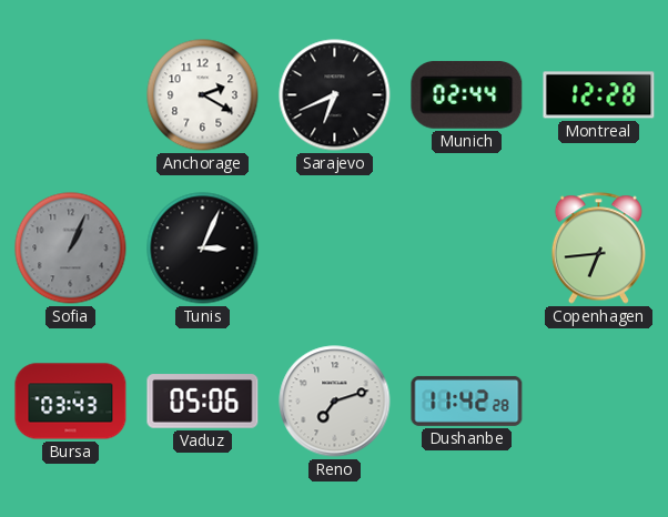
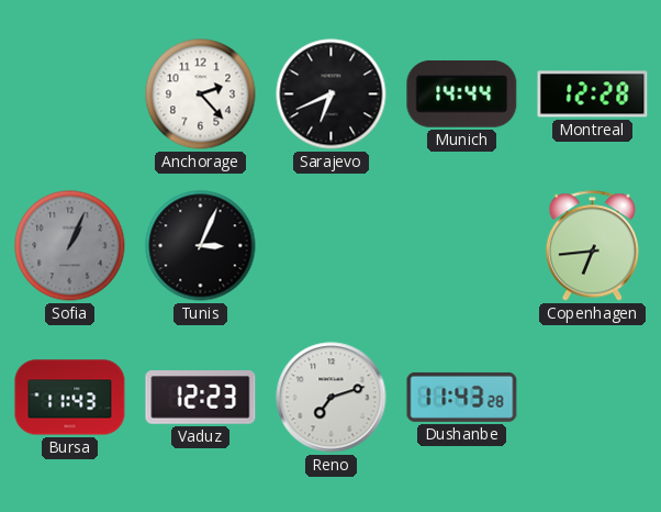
Anchorage: 2:20 -> 2:23
Munich: 02:44 -> 14:44
Bursa: 03:43 -> 11:43
Vaduz: 05:06 -> 12:23
Dushanbe: 11:42 -> 11:43
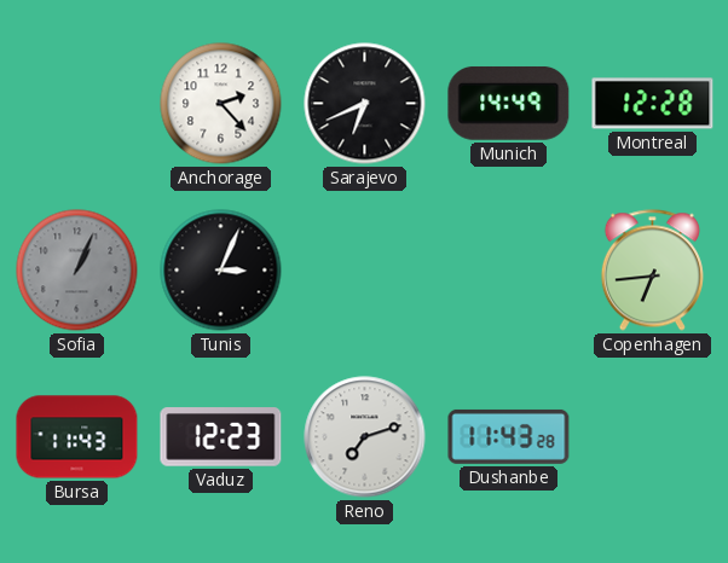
Munich: 14:44 -> 14:49
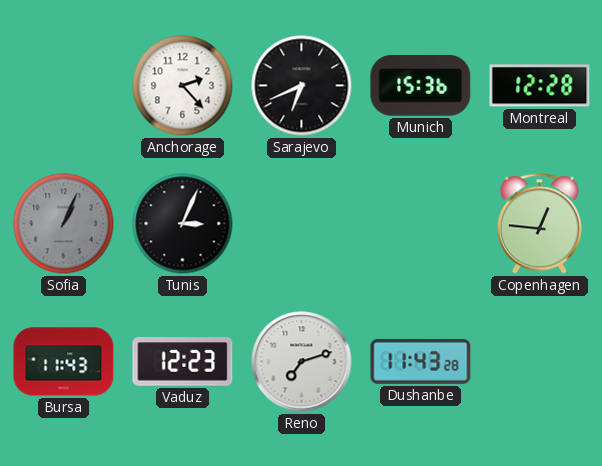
Munich: 14:49 -> 15:36
Copenhagen: 6:44 -> 12:46
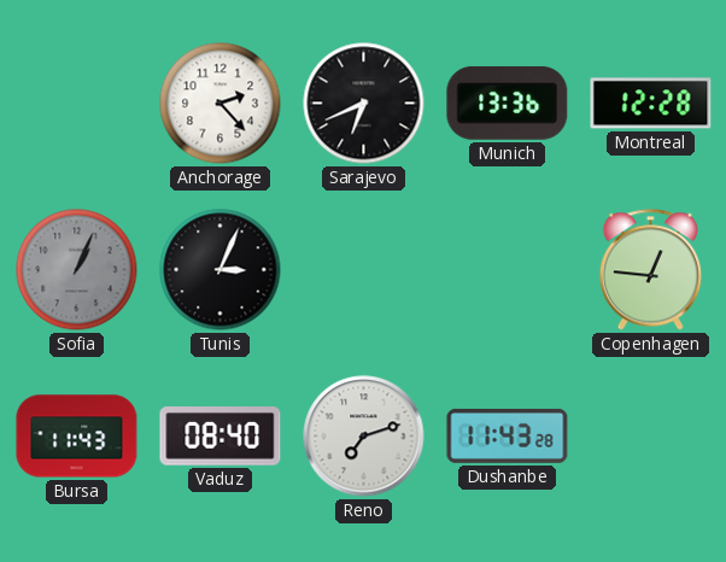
Munich: 15:36 -> 13:36
Vaduz: 12:23 -> 08:40
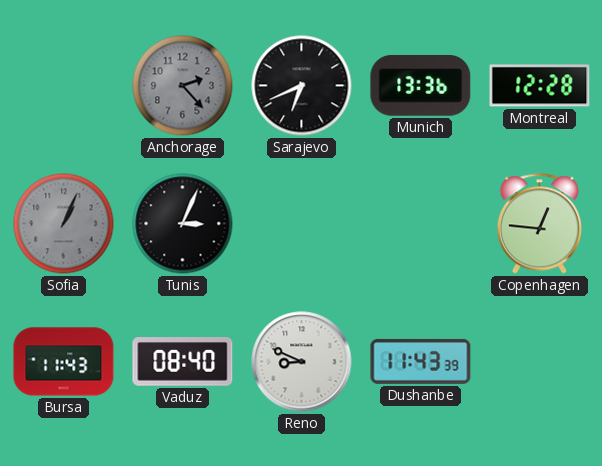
Anchorage dial: white -> grey
Reno: 7:12 -> 8:49
Dushanbe: 11:43:28 -> 11:43:39
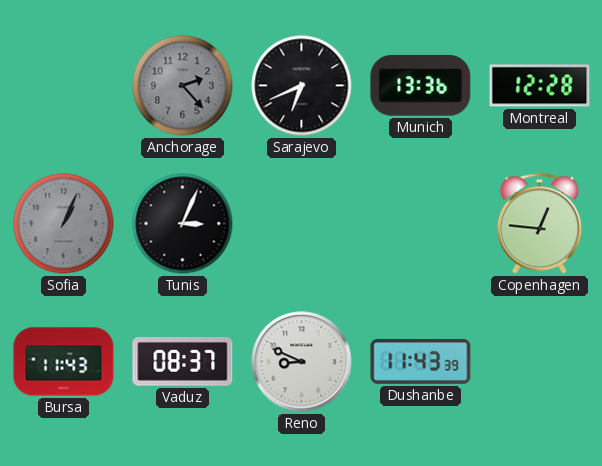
Vaduz: 08:40 -> 08:37
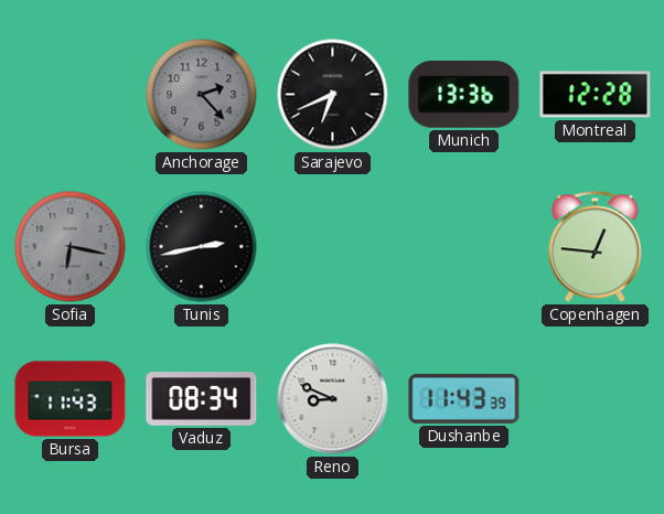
Sofia: 1:04 -> 6:17
Tunis: 3:04 -> 2:43
Vaduz: 08:37 -> 08:34
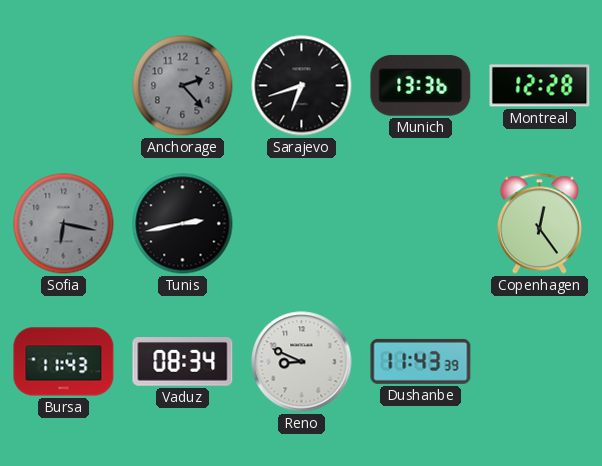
Sarajevo: 6:41 -> 6:42
Copenhagen: 12:46 -> 12:24
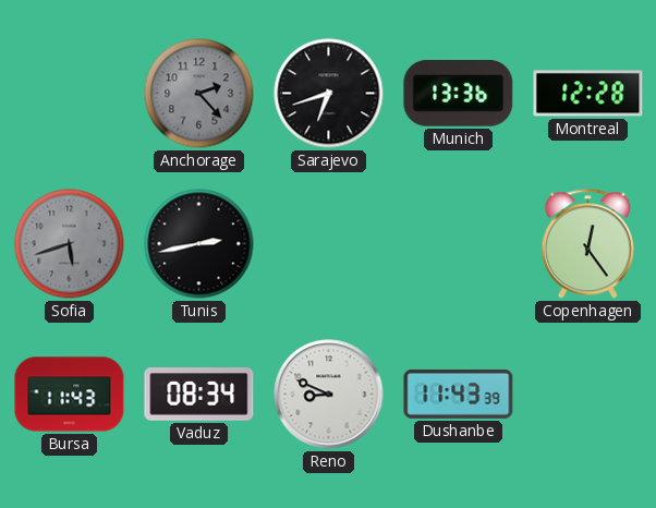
Sofia: 6:17 -> 5:42
